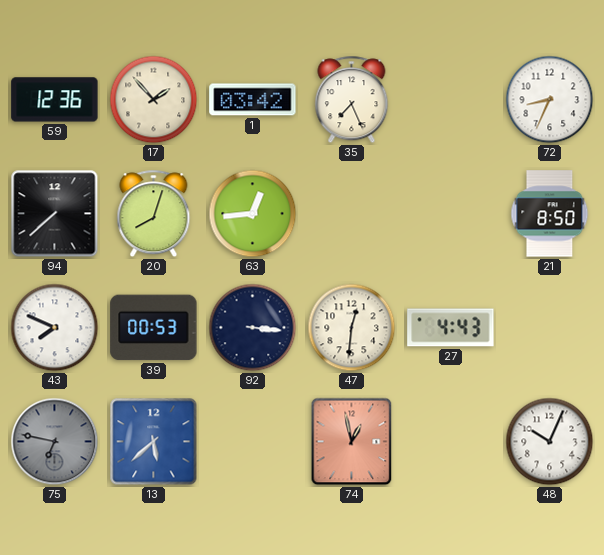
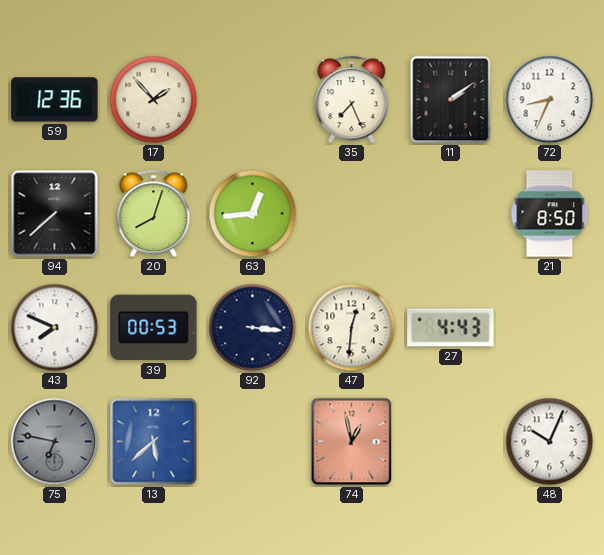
1: 03:42 -> none
11: none -> 2:09
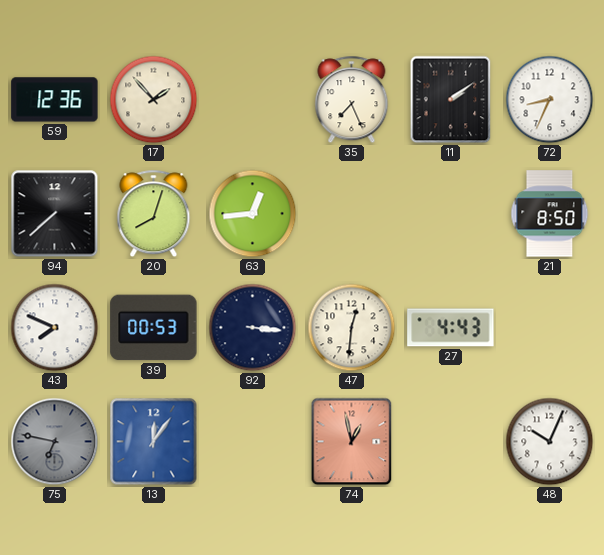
13: 5:38 -> 12:06
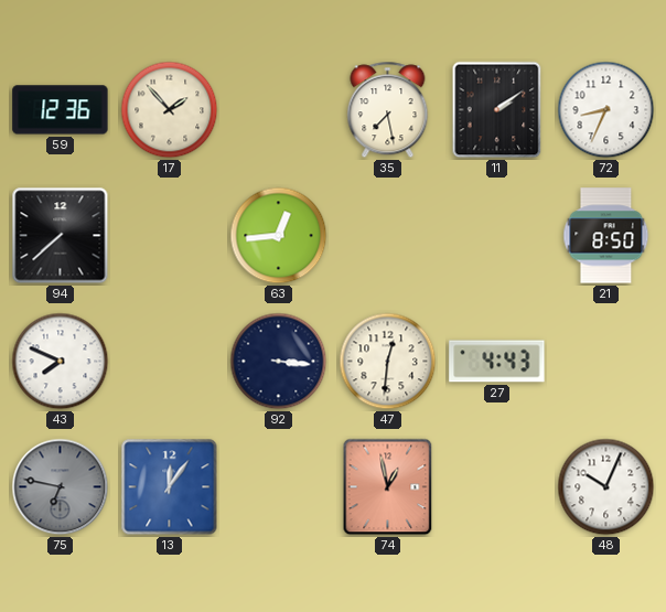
35: 7:26 -> 7:28
20: 8:03 -> none
39: 00:53 -> none
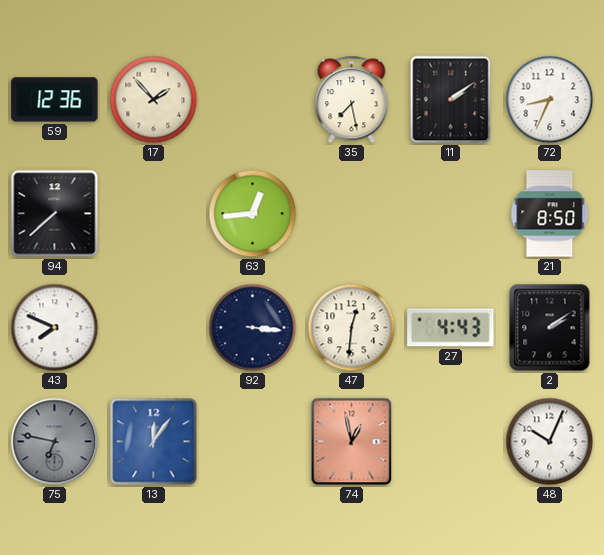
2: none -> 2:09
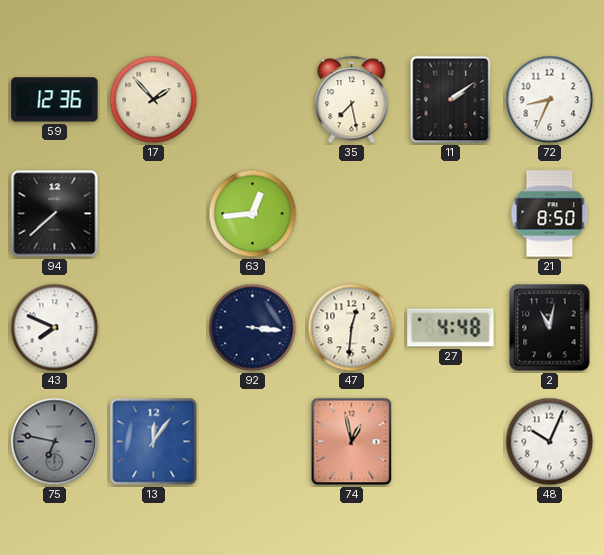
27: 4:43 -> 4:48
2: 2:09 -> 11:02
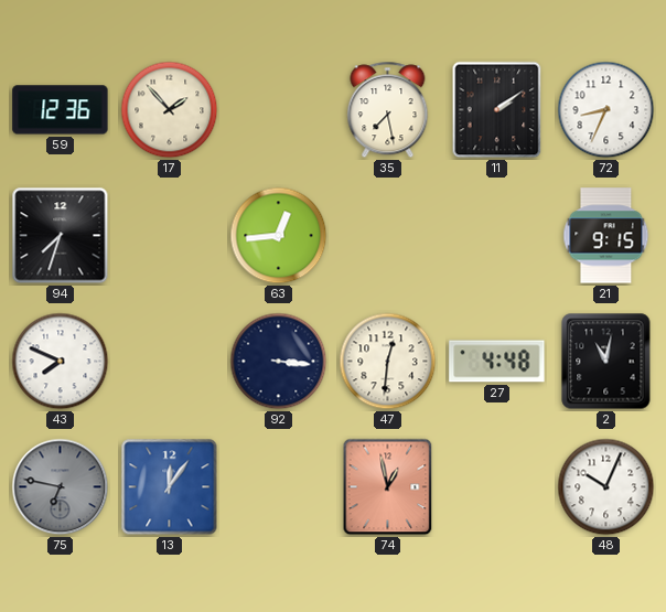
94: 7:38 -> 7:33
21: 8:50 -> 9:15
